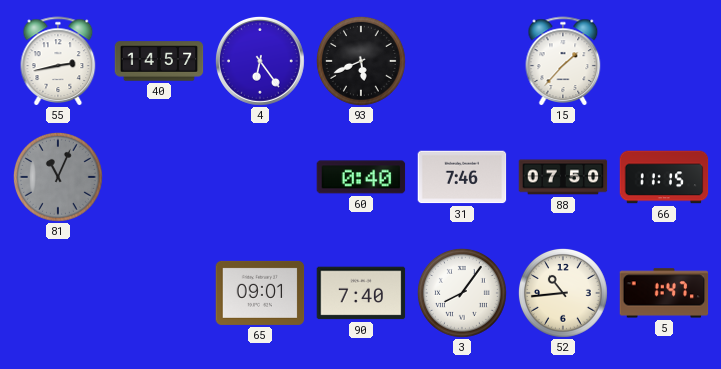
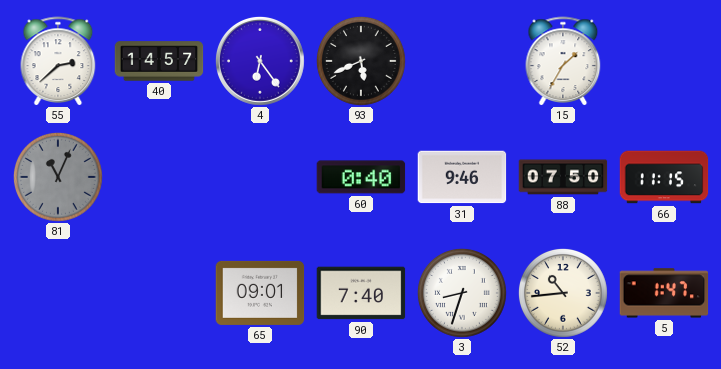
55: 2:43 -> 2:38
15: 1:37 -> 1:35
31: 7:46 -> 9:46
3: 8:06 -> 8:33
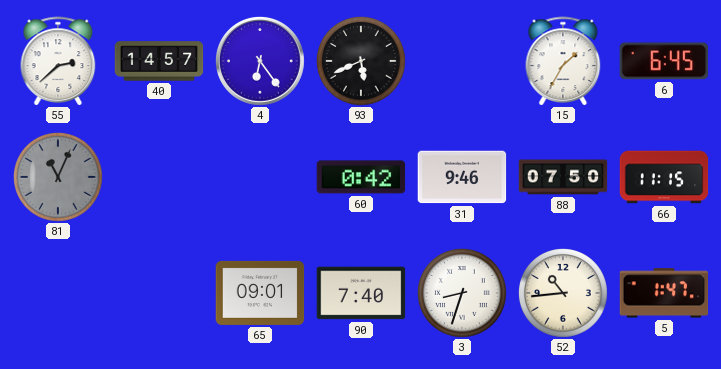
6: none -> 6:45
60: 0:40 -> 0:42
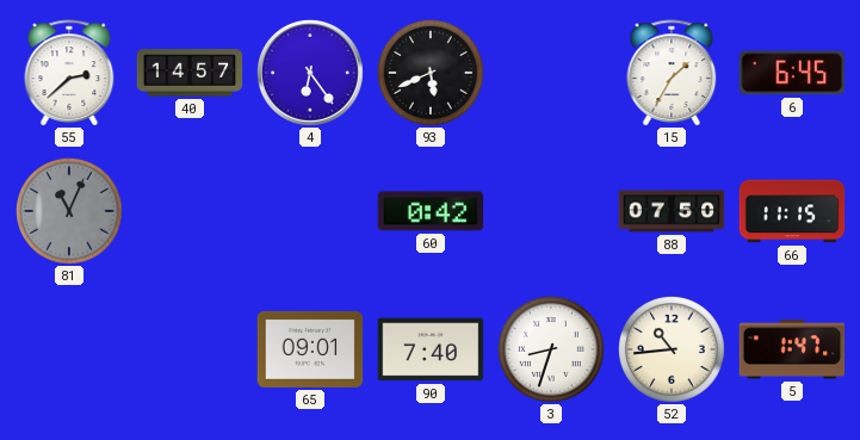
31: 9:46 -> none
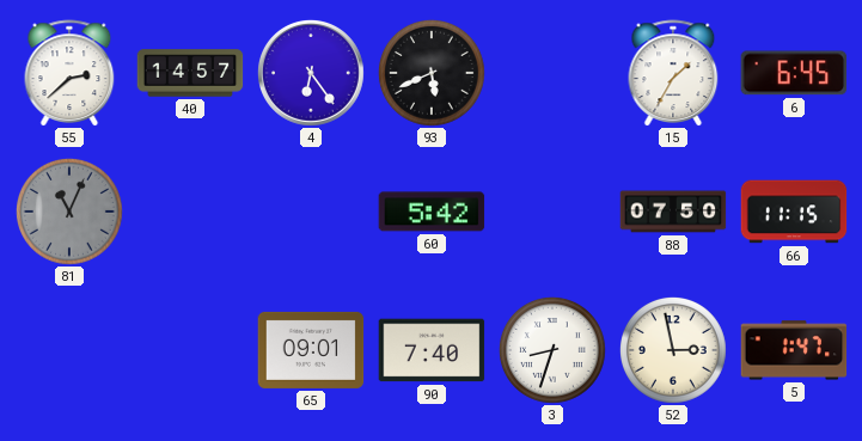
60: 0:42 -> 5:42
52: 10:44 -> 2:58
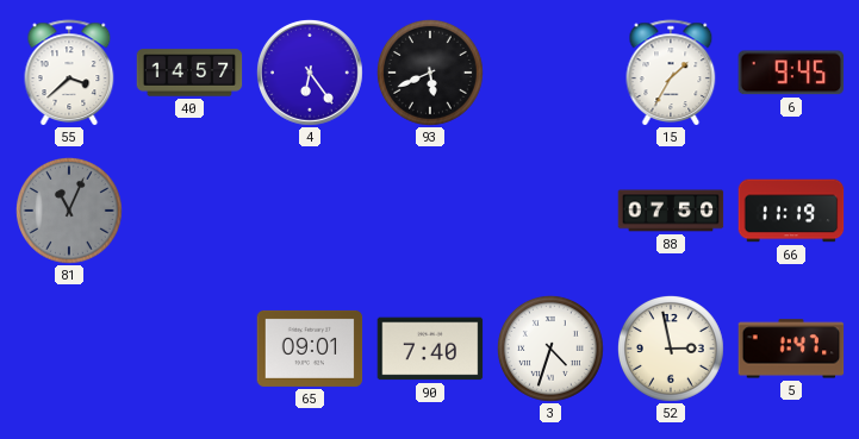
55: 2:38 -> 3:38
6: 6:45 -> 9:45
60: 5:42 -> none
66: 11:15 -> 11:19
3: 8:33 -> 4:33
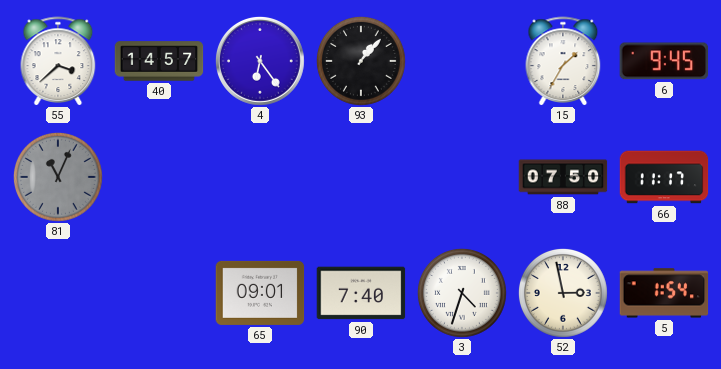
93: 5:41 -> 1:07
66: 11:19 -> 11:17
5: 1:47 -> 1:54
